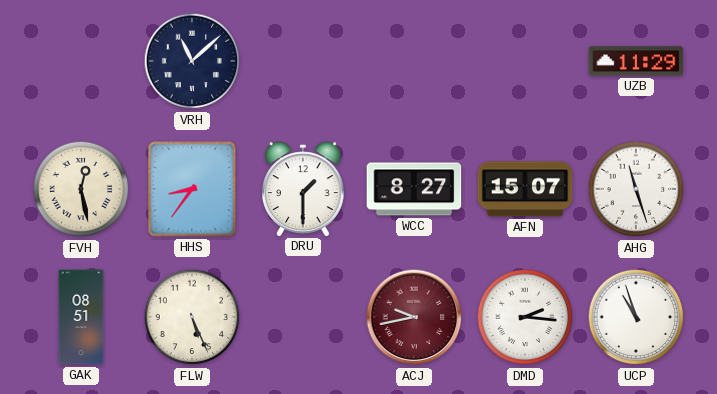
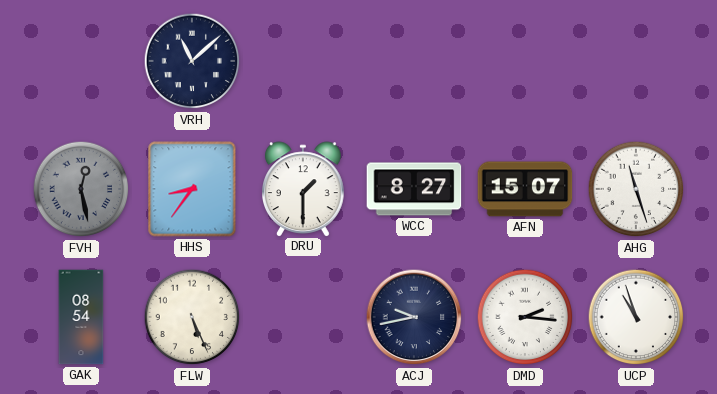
UZB: 11:29 -> none
FVH dial: cream -> grey
GAK: 08:51 -> 08:54
ACJ dial: burgundy -> navy
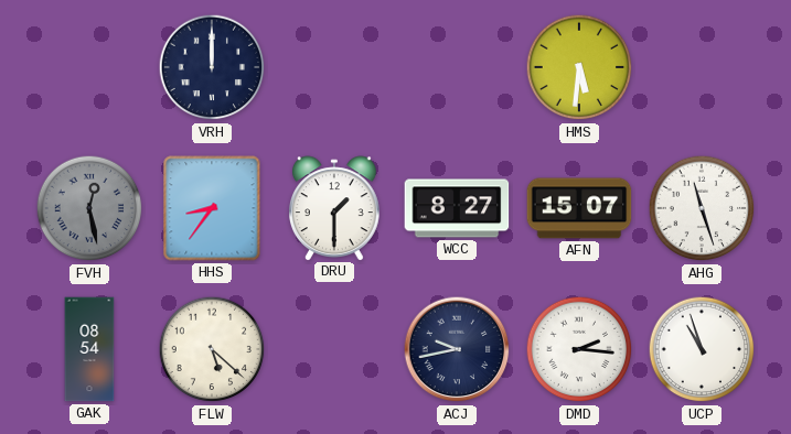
VRH: 11:08 -> 12:00
HMS: none -> 5:31
FLW: 5:26 -> 5:22
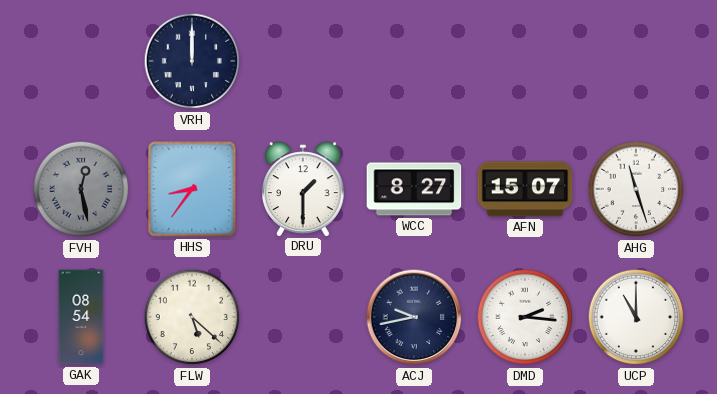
HMS: 5:31 -> none
UCP: 10:57 -> 11:00
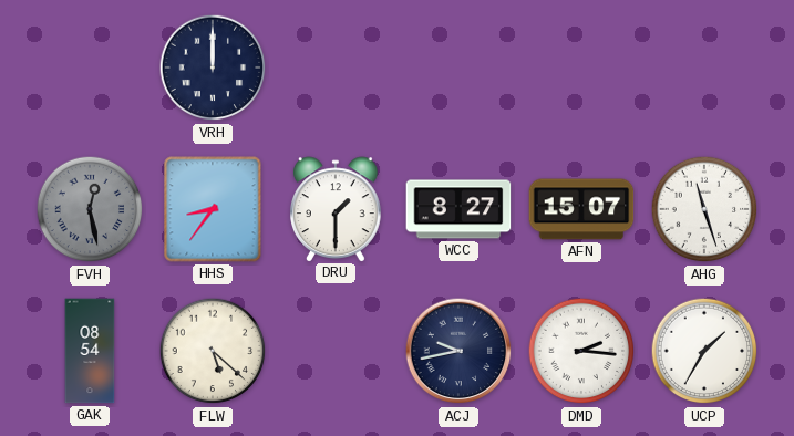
UCP: 11:00 -> 1:35
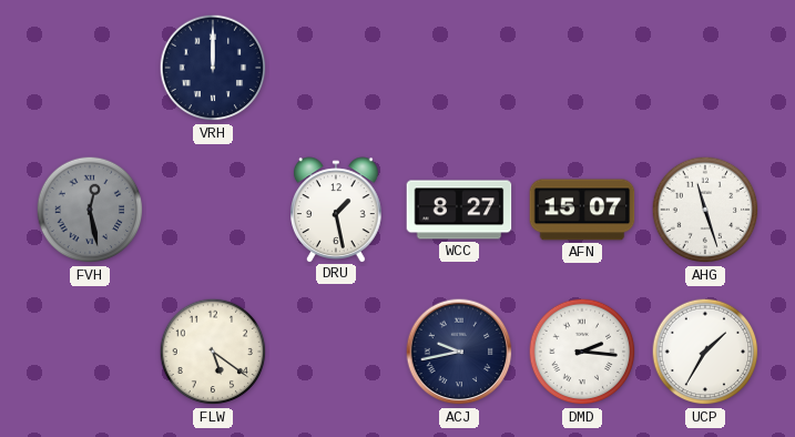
HHS: 8:36 -> none
DRU: 1:30 -> 1:28
GAK: 08:54 -> none
FLW: 5:22 -> 5:21
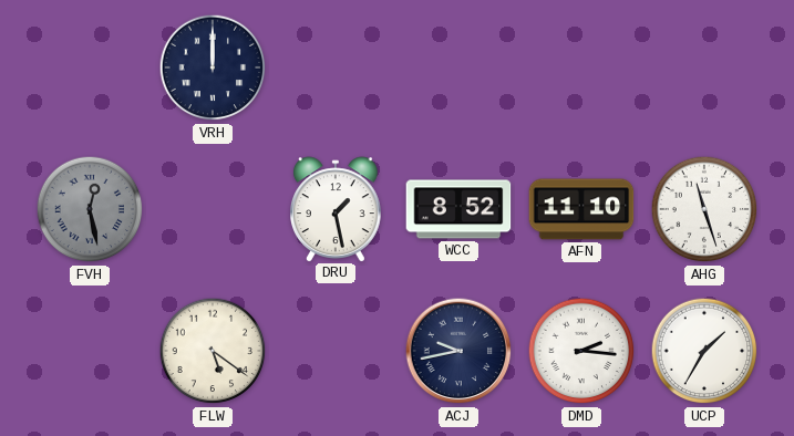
WCC: 8:27 -> 8:52
AFN: 15:07 -> 11:10
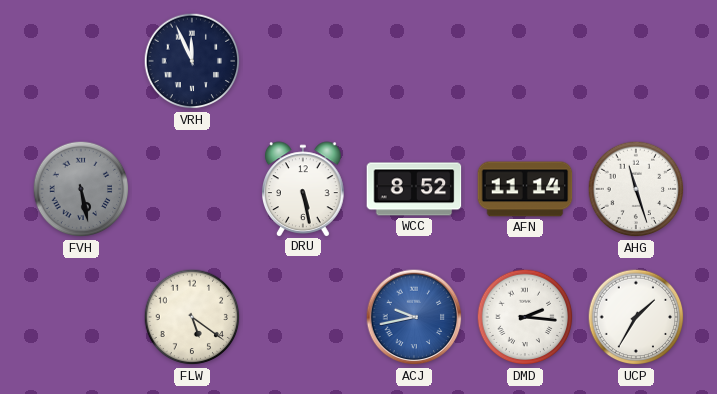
VRH: 12:00 -> 11:56
FVH: 12:28 -> 5:28
DRU: 1:28 -> 5:28
AFN: 11:10 -> 11:14
ACJ dial: navy -> blue
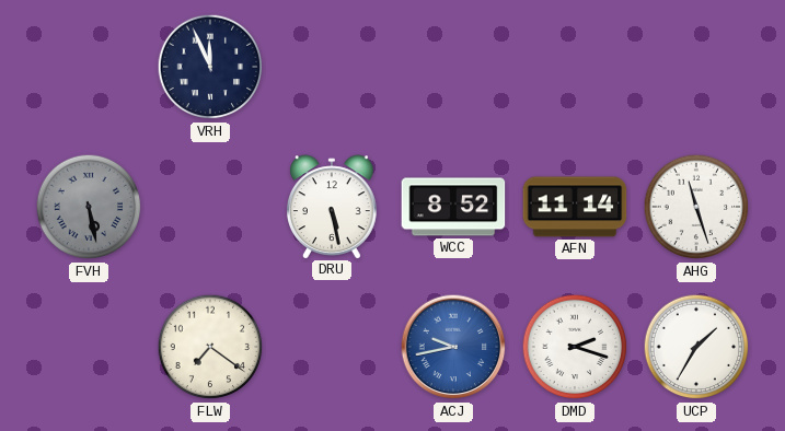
FLW: 5:21 -> 7:21
DMD: 2:16 -> 2:18
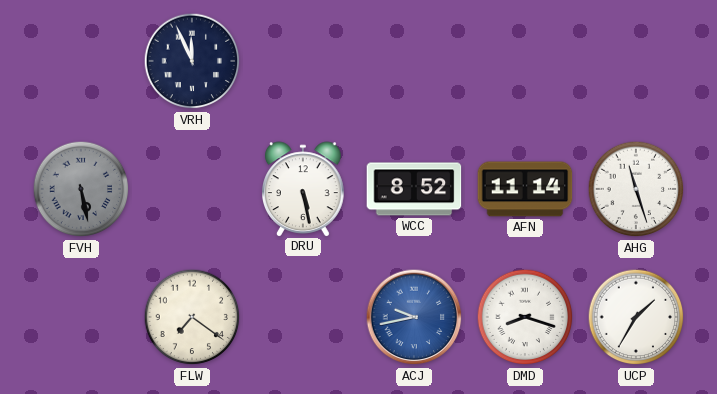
DMD: 2:18 -> 8:18
